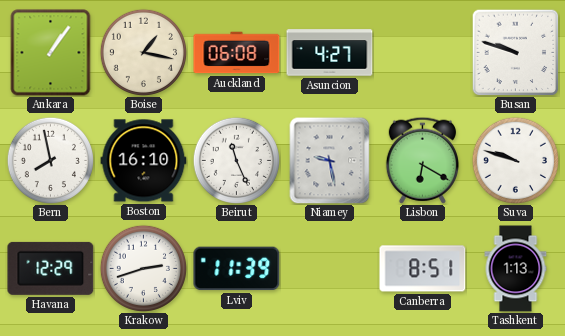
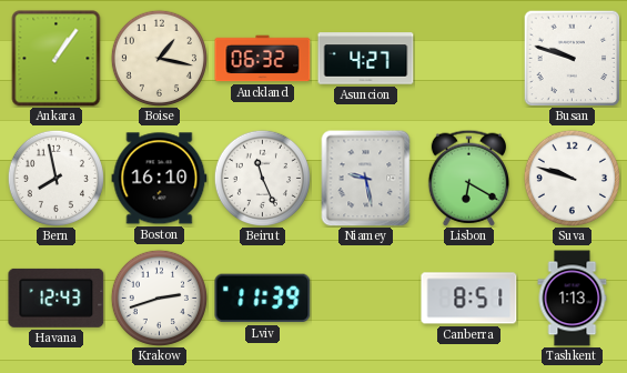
Auckland: 06:08 -> 06:32
Havana: 12:29 -> 12:43
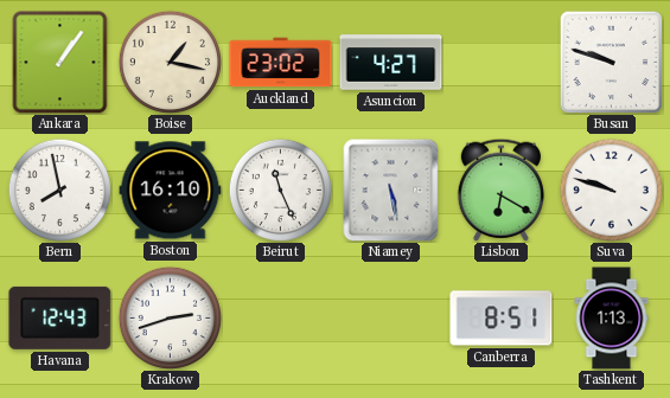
Auckland: 06:32 -> 23:02
Niamey: 9:28 -> 5:28
Lviv: 11:39 -> none
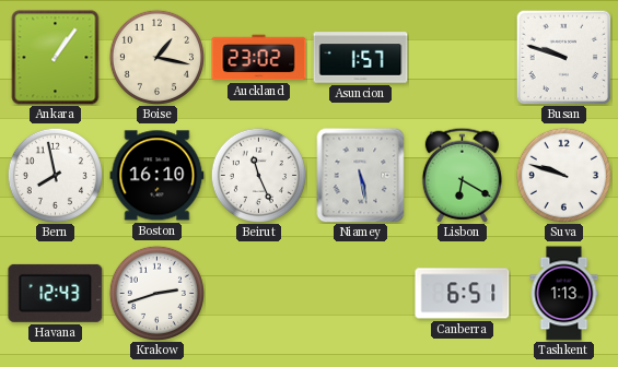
Asuncion: 4:27 -> 1:57
Canberra: 8:51 -> 6:51
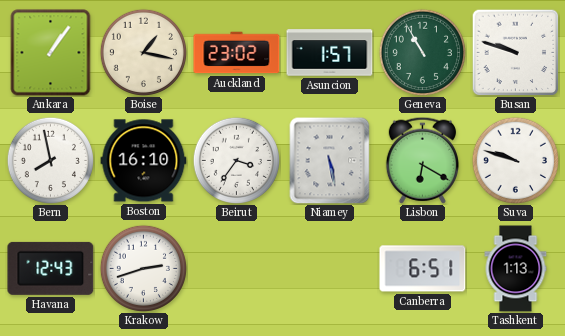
Geneva: none -> 10:55
Beirut: 11:26 -> 3:36
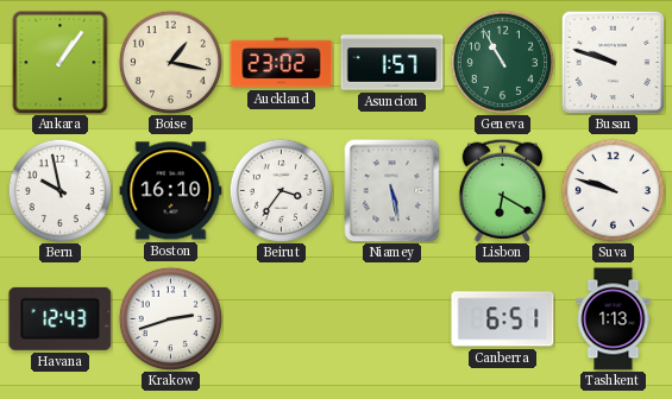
Bern: 7:58 -> 9:58
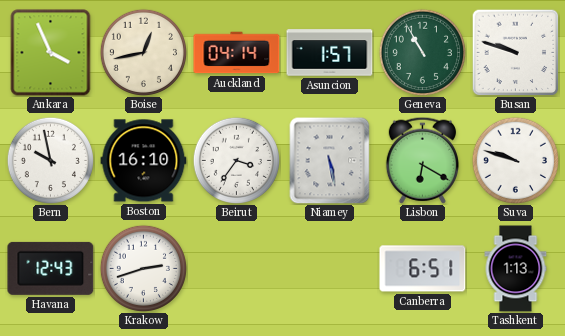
Ankara: 1:06 -> 3:56
Boise: 1:17 -> 12:43
Auckland: 23:02 -> 04:14
